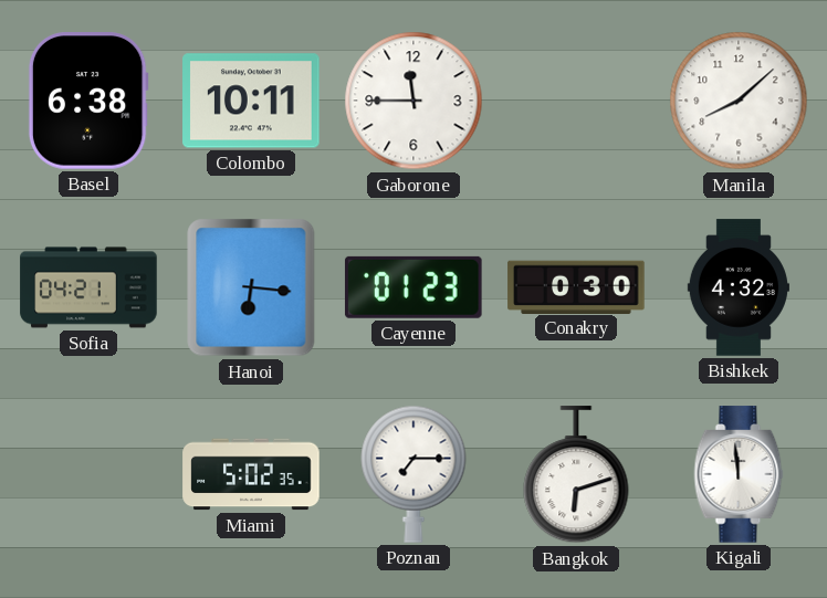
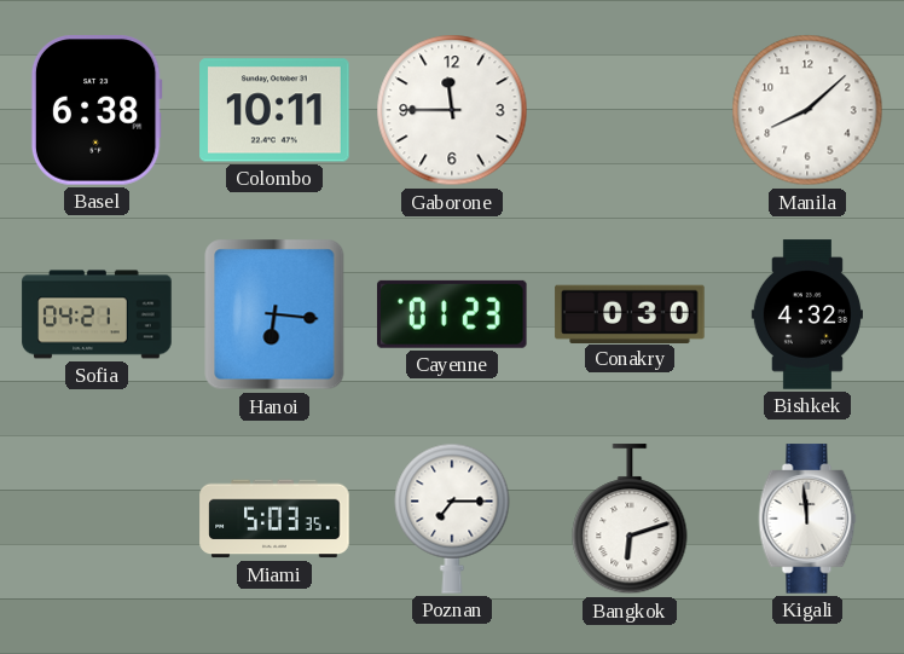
Miami: 5:02 -> 5:03
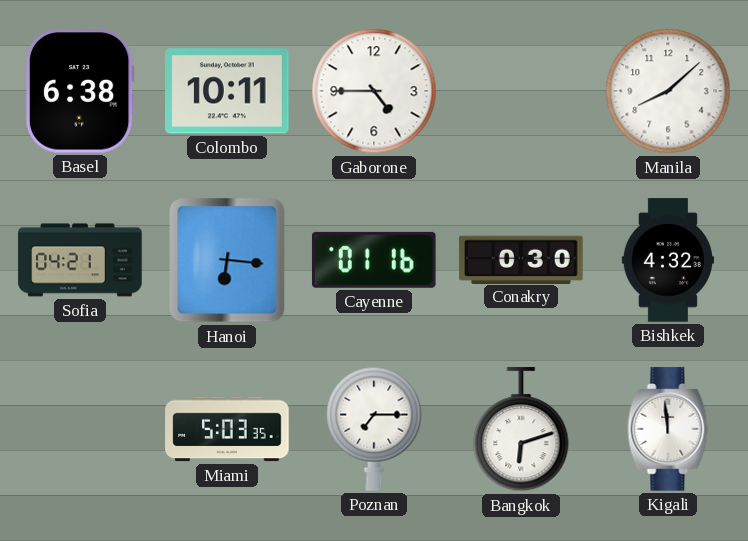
Gaborone: 11:45 -> 4:45
Cayenne: 01:23 -> 01:16
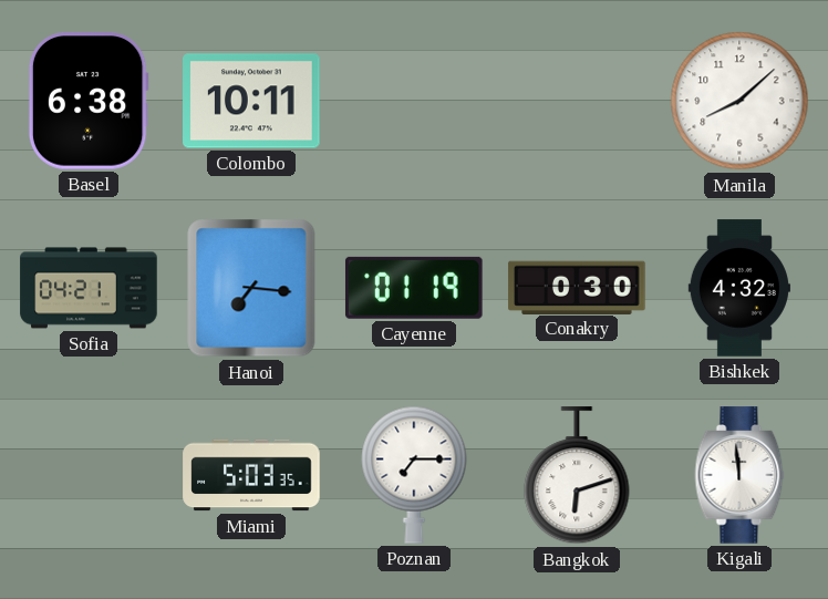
Gaborone: 4:45 -> none
Hanoi: 6:16 -> 7:16
Cayenne: 01:16 -> 01:19
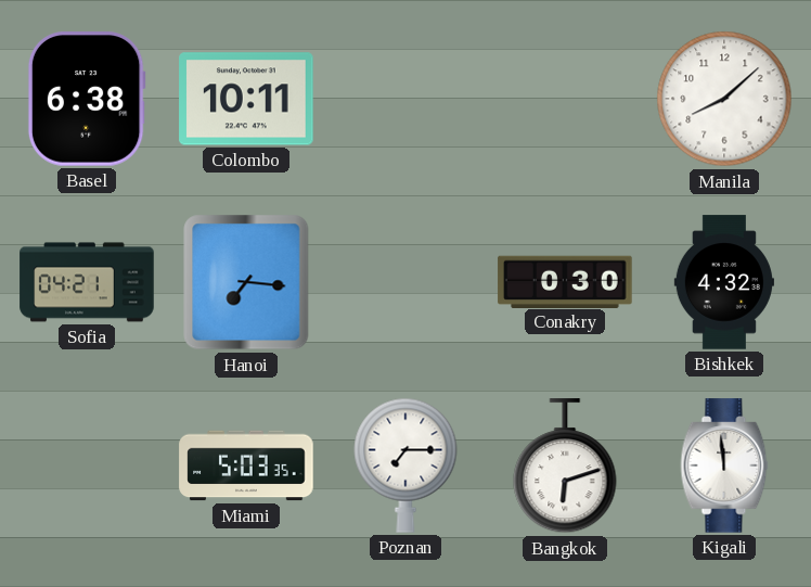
Cayenne: 01:19 -> none
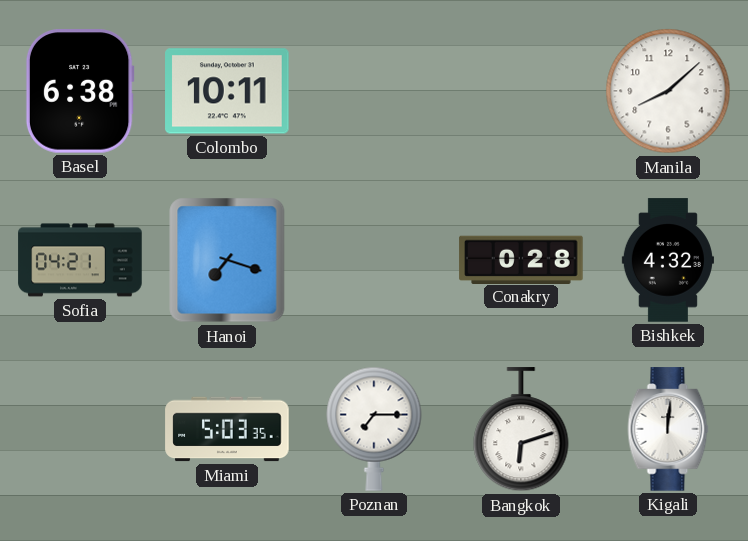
Hanoi: 7:16 -> 7:18
Conakry: 0:30 -> 0:28
Kigali: 11:59 -> 12:01
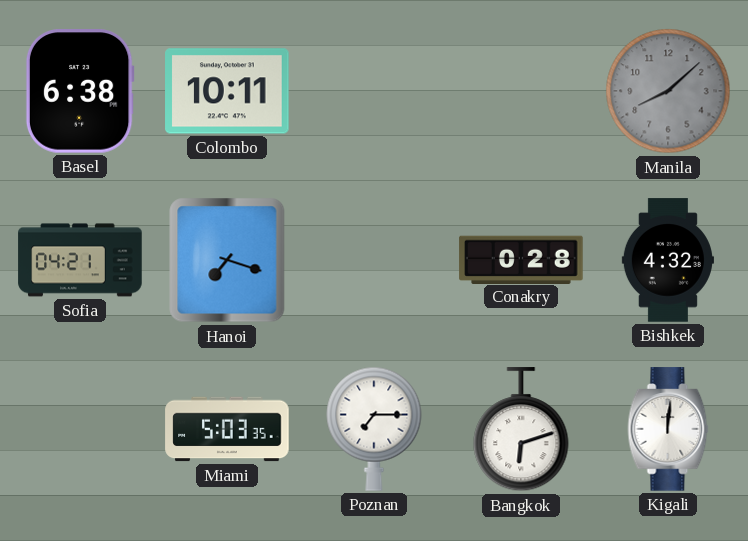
Manila dial: white -> grey
